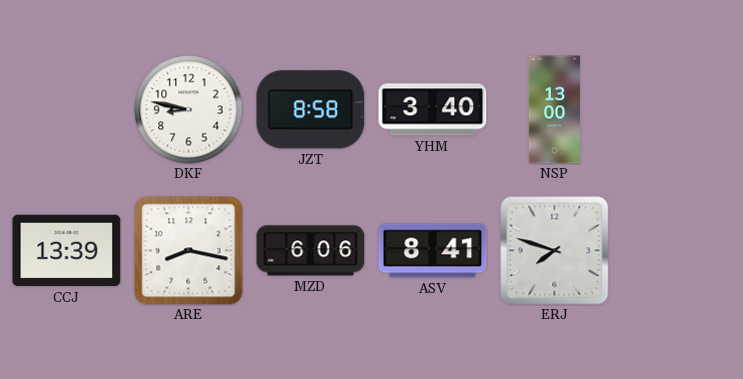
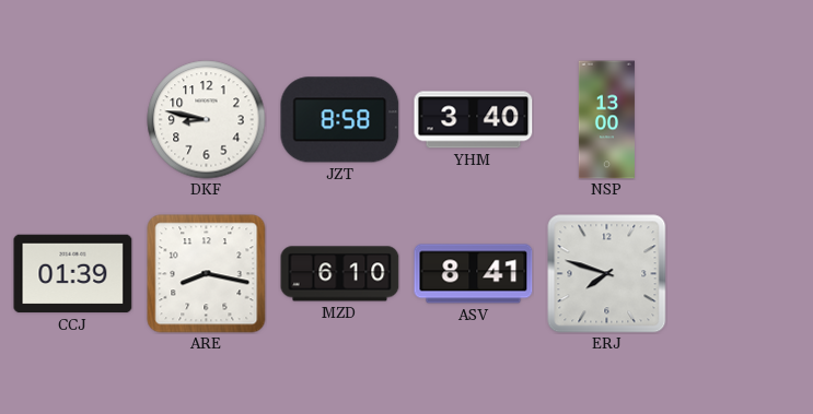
CCJ: 13:39 -> 01:39
MZD: 6:06 -> 6:10
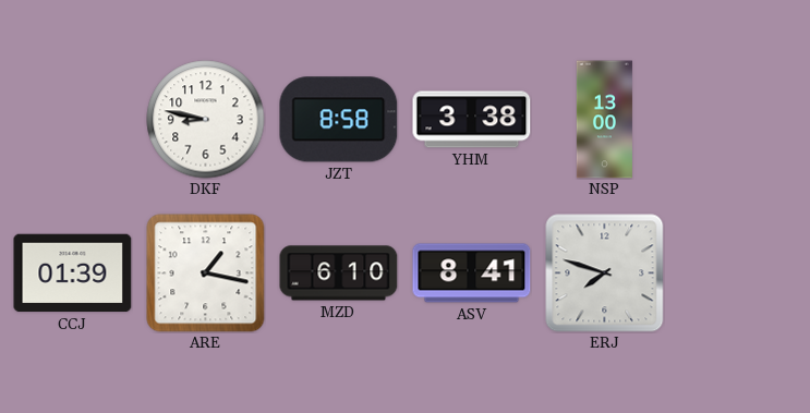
YHM: 3:40 -> 3:38
ARE: 8:17 -> 1:17
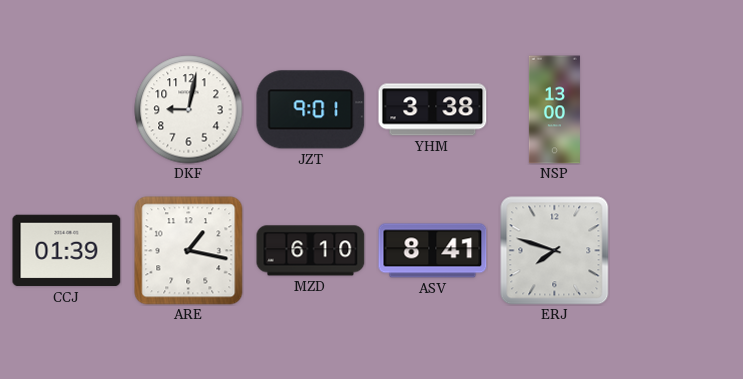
DKF: 8:47 -> 9:02
JZT: 8:58 -> 9:01
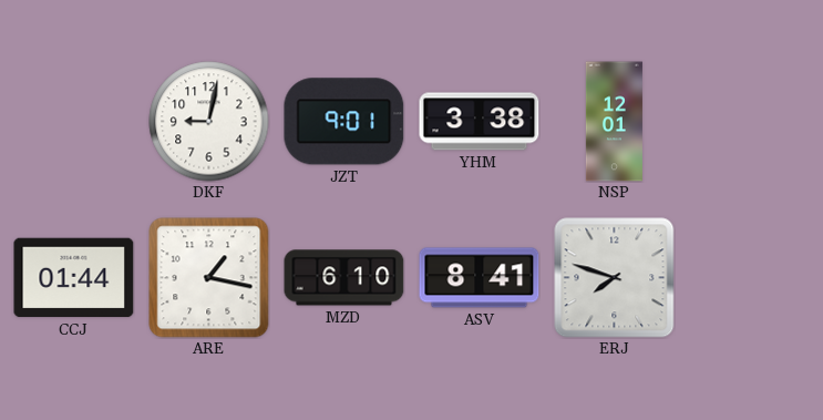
NSP: 13:00 -> 12:01
CCJ: 01:39 -> 01:44
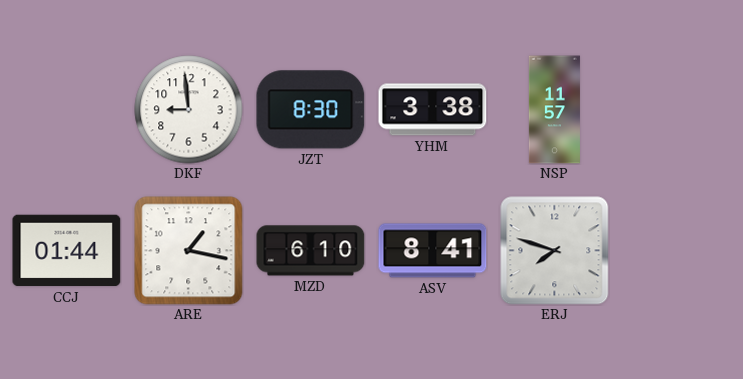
DKF: 9:02 -> 8:59
JZT: 9:01 -> 8:30
NSP: 12:01 -> 11:57
